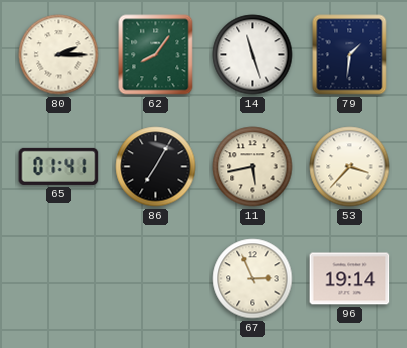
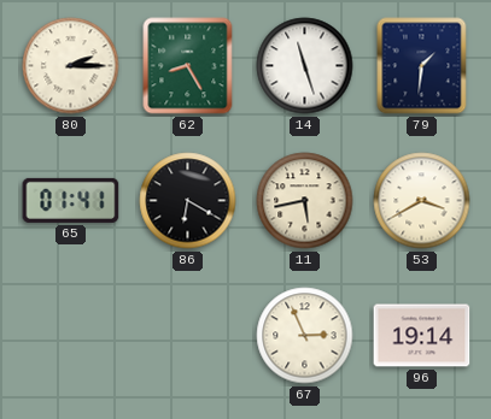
62: 8:06 -> 8:25
86: 7:05 -> 6:20
53: 3:37 -> 3:40
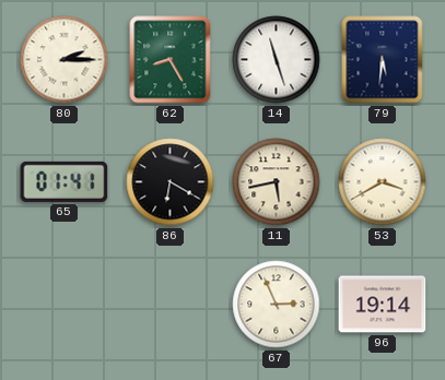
79: 1:31 -> 5:31
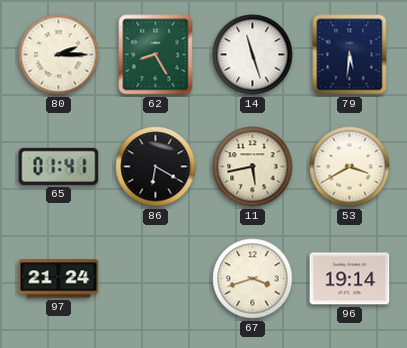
97: none -> 21:24
67: 2:56 -> 3:42
